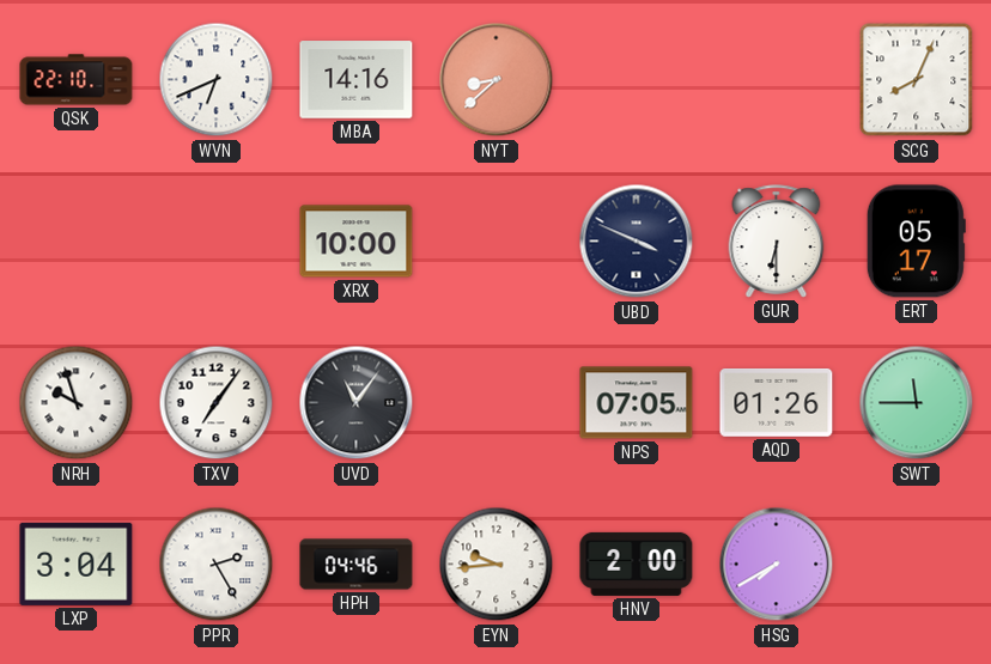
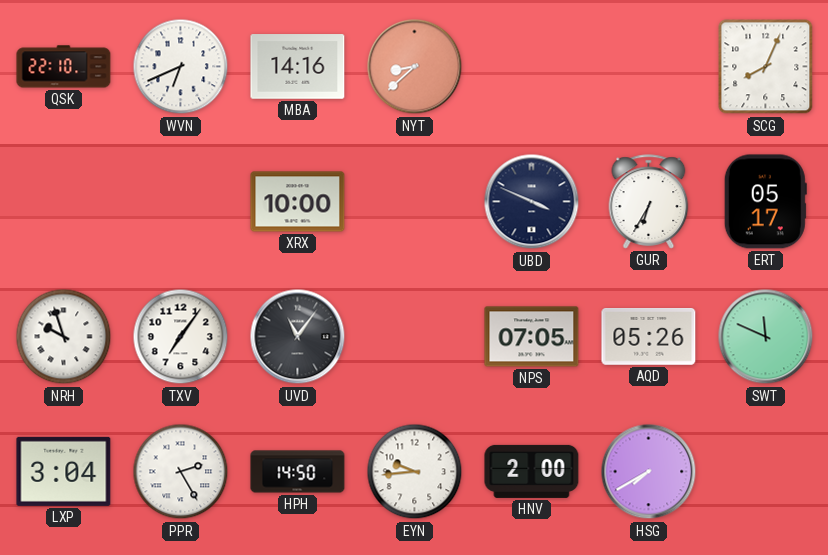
GUR: 6:30 -> 6:35
AQD: 01:26 -> 05:26
SWT: 11:45 -> 11:49
HPH: 04:46 -> 14:50
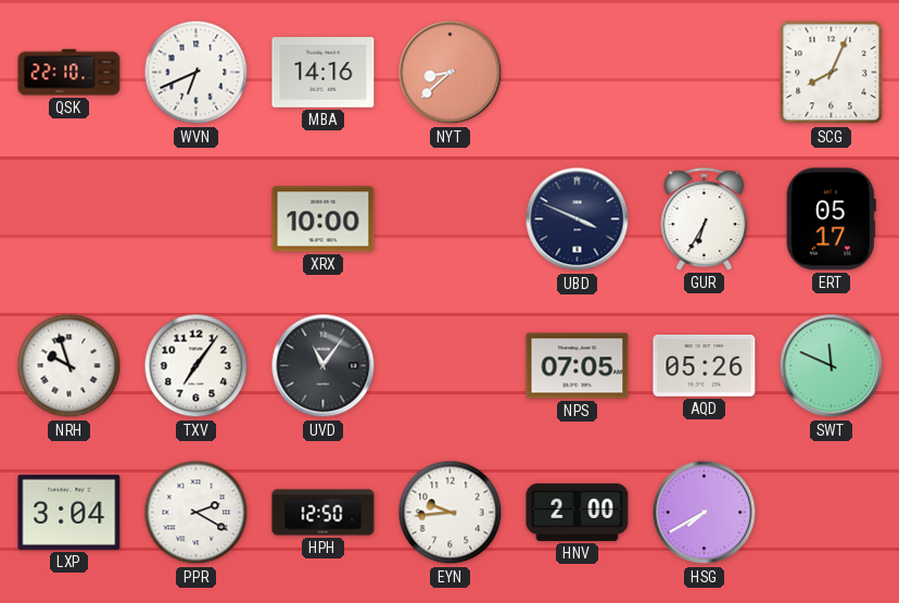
PPR: 2:25 -> 2:20
HPH: 14:50 -> 12:50
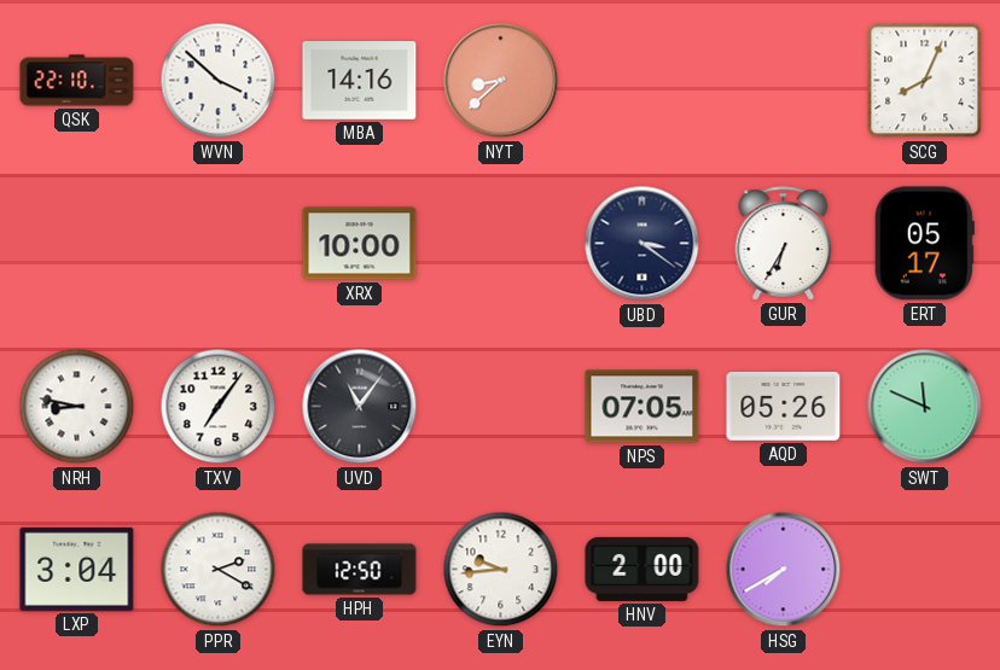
WVN: 6:41 -> 3:52
UBD: 3:49 -> 3:21
NRH: 9:57 -> 8:47
